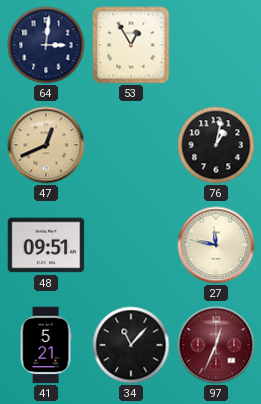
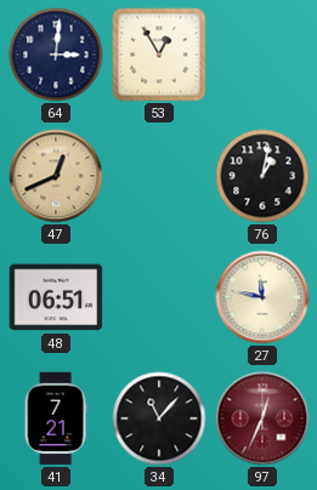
48: 09:51 -> 06:51
41: 5:21 -> 7:21
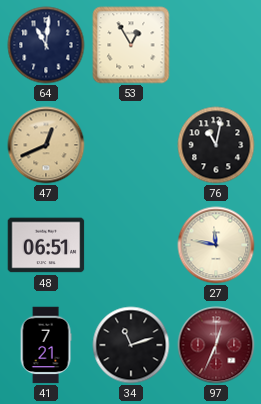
64: 3:01 -> 11:01
76: 1:02 -> 11:02
34: 11:07 -> 11:12
